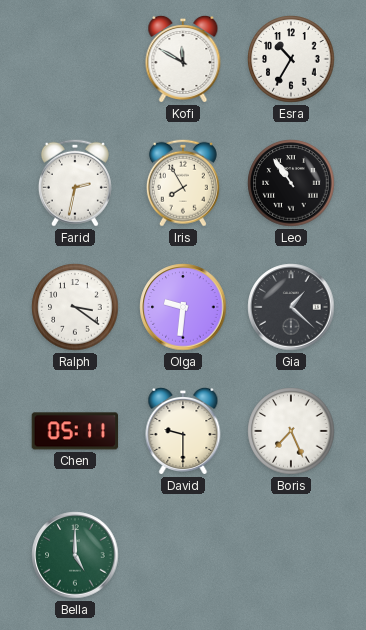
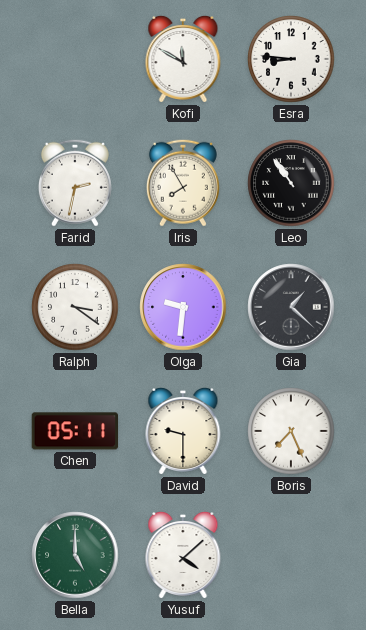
Esra: 10:35 -> 8:46
Yusuf: none -> 4:08
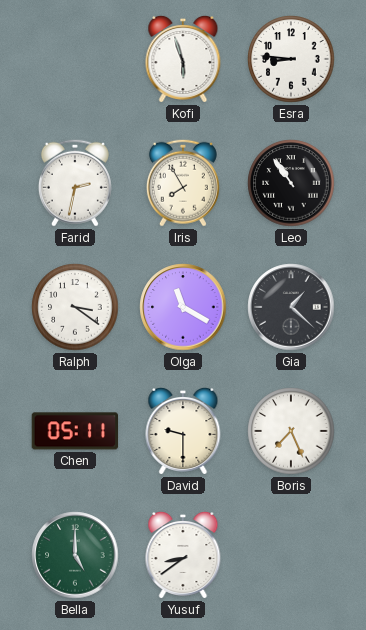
Kofi: 11:50 -> 5:57
Olga: 9:31 -> 11:20
Yusuf: 4:08 -> 8:39
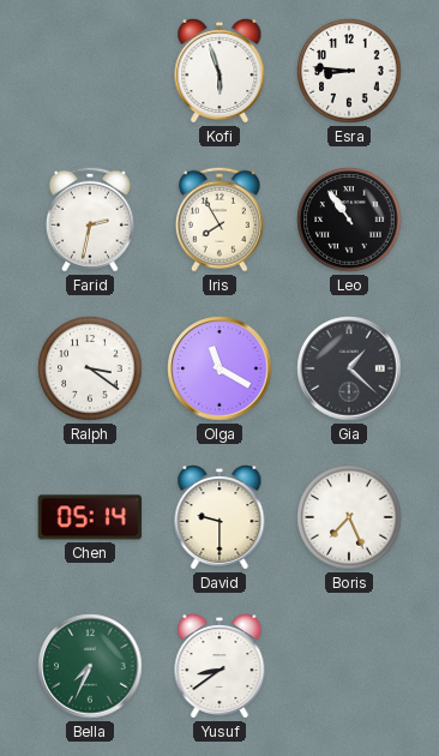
Chen: 05:11 -> 05:14
Bella: 5:00 -> 7:34
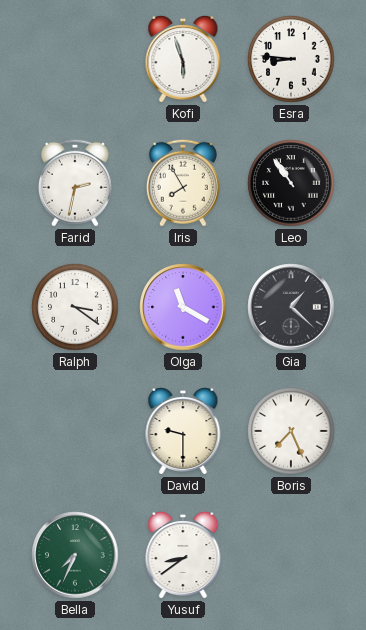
Chen: 05:14 -> none
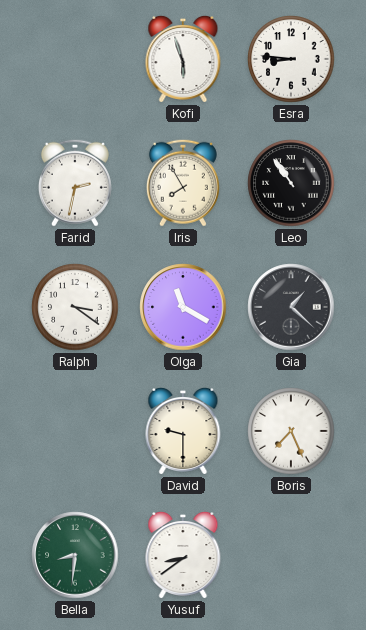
Bella: 7:34 -> 8:31
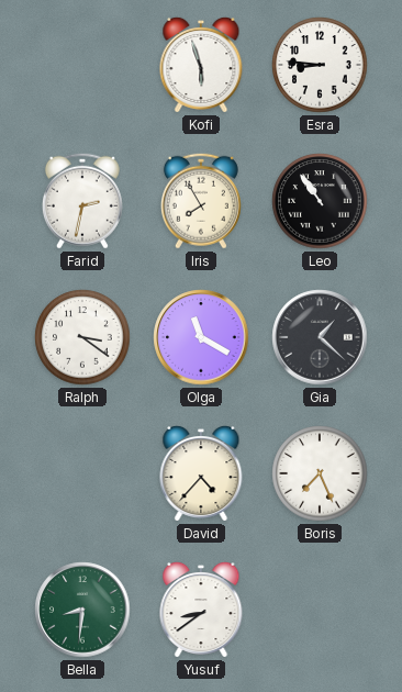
David: 9:30 -> 4:37
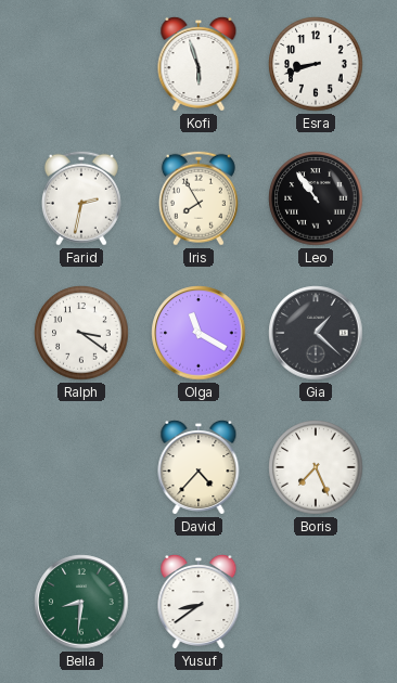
Esra: 8:46 -> 8:42
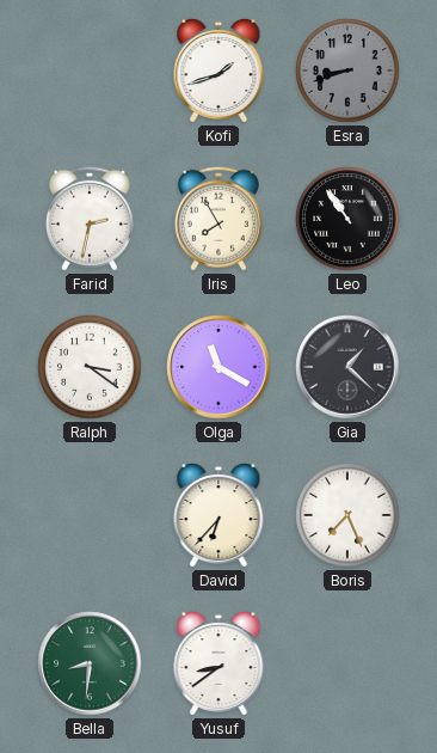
Kofi: 5:57 -> 1:42
Esra dial: white -> grey
David: 4:37 -> 6:37
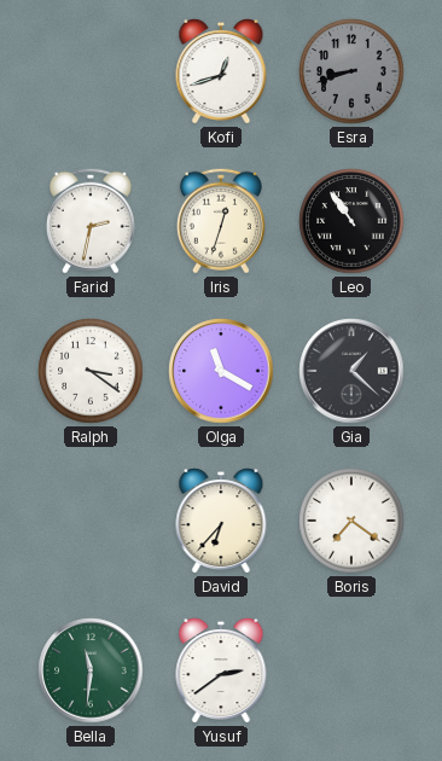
Kofi: 1:42 -> 12:42
Iris: 7:55 -> 12:33
Boris: 7:26 -> 7:21
Bella: 8:31 -> 11:31
Yusuf: 8:39 -> 2:39
